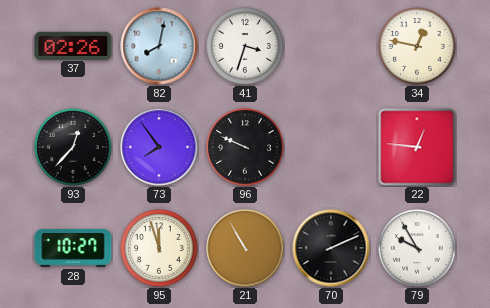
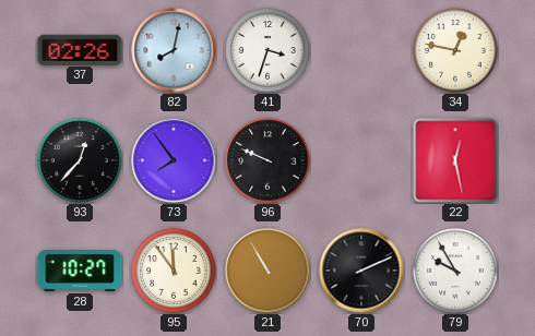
22: 12:46 -> 12:28
95: 11:57 -> 11:54
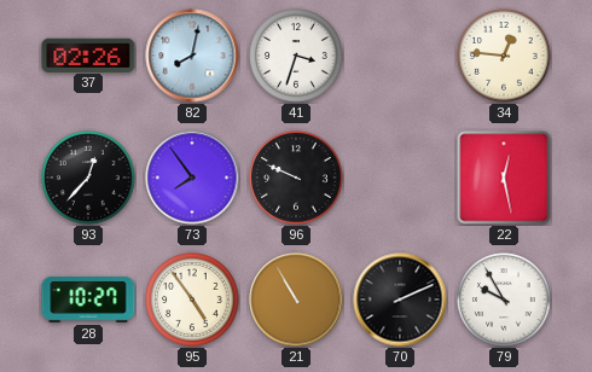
34: 12:47 -> 12:46
95: 11:54 -> 4:54
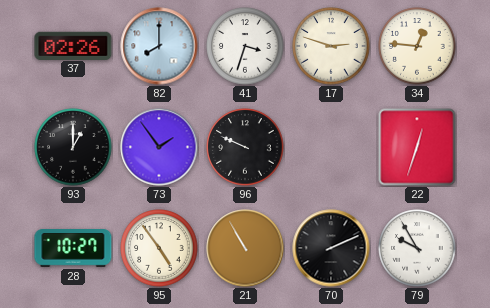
82: 8:02 -> 8:00
17: none -> 2:48
93: 12:37 -> 1:00
73: 7:54 -> 1:54
22: 12:28 -> 12:33
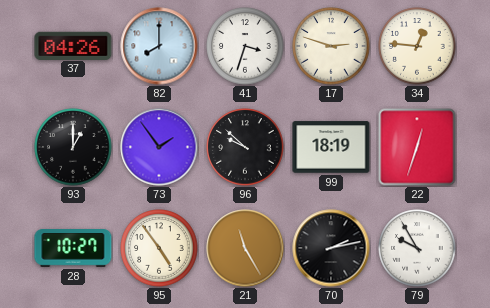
37: 02:26 -> 04:26
96: 9:49 -> 9:52
99: none -> 18:19
21: 10:55 -> 11:25
70: 2:11 -> 2:13
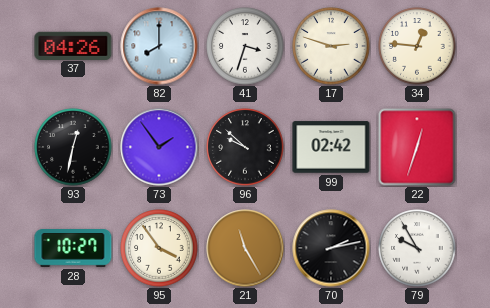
93: 1:00 -> 12:32
99: 18:19 -> 02:42
95: 4:54 -> 3:54
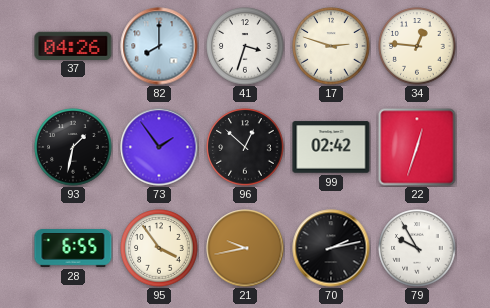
93: 12:32 -> 1:32
96: 9:52 -> 12:52
28: 10:27 -> 6:55
21: 11:25 -> 9:43
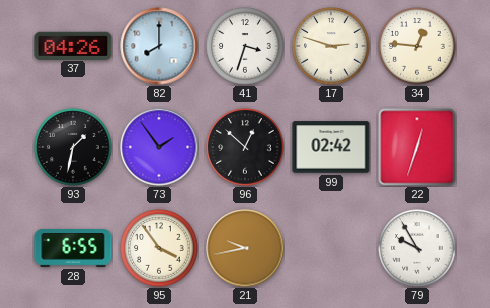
70: 2:13 -> none
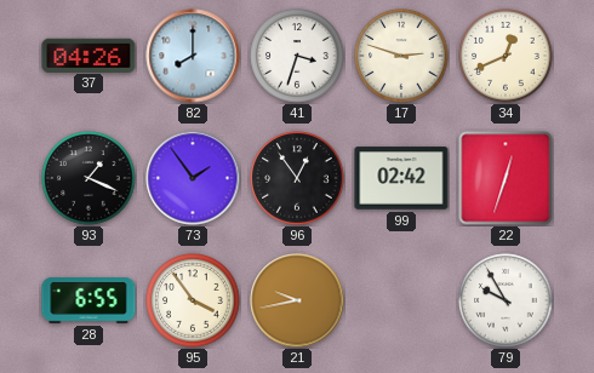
34: 12:46 -> 12:41
93: 1:32 -> 1:19
96: 12:52 -> 12:54
